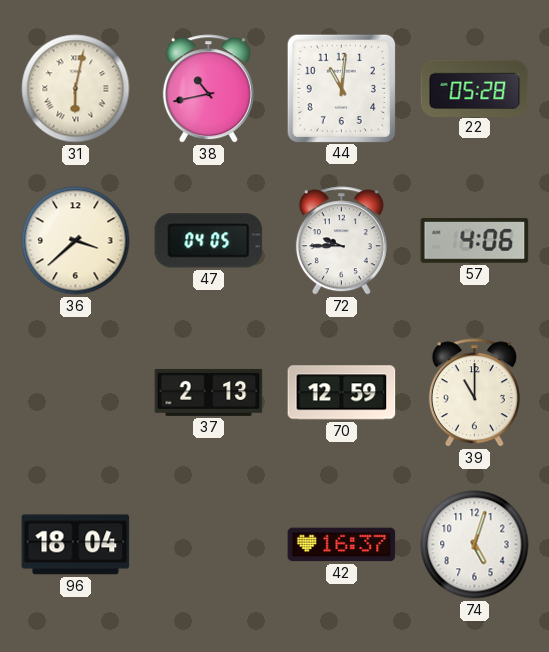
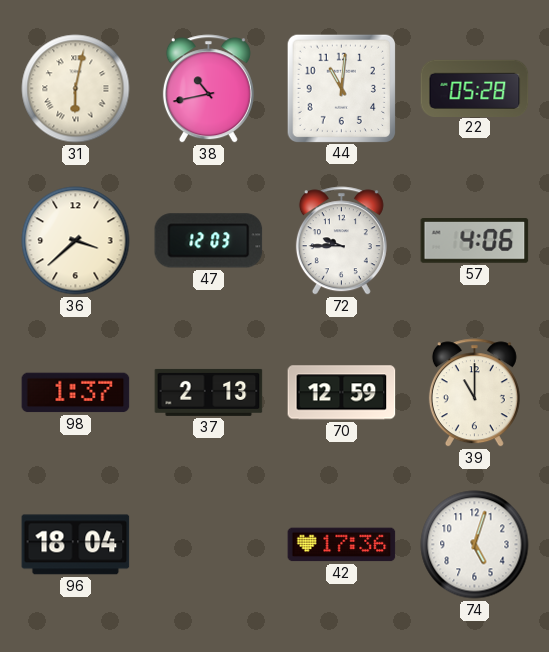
47: 04:05 -> 12:03
98: none -> 1:37
42: 16:37 -> 17:36
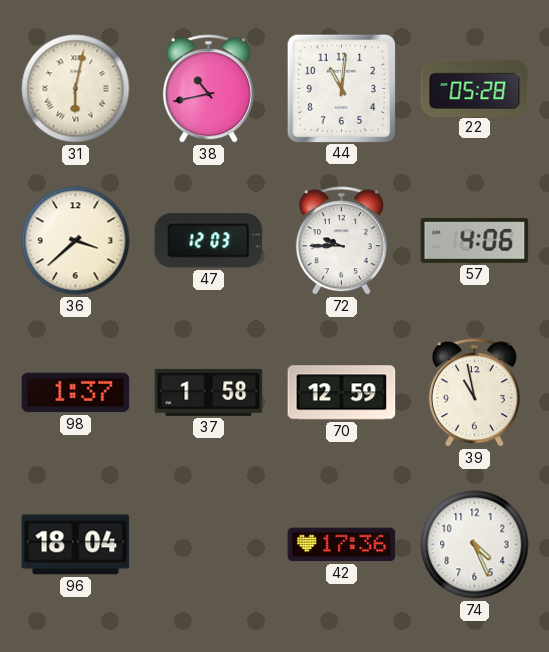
37: 2:13 -> 1:58
39: 11:00 -> 10:58
74: 5:03 -> 4:26
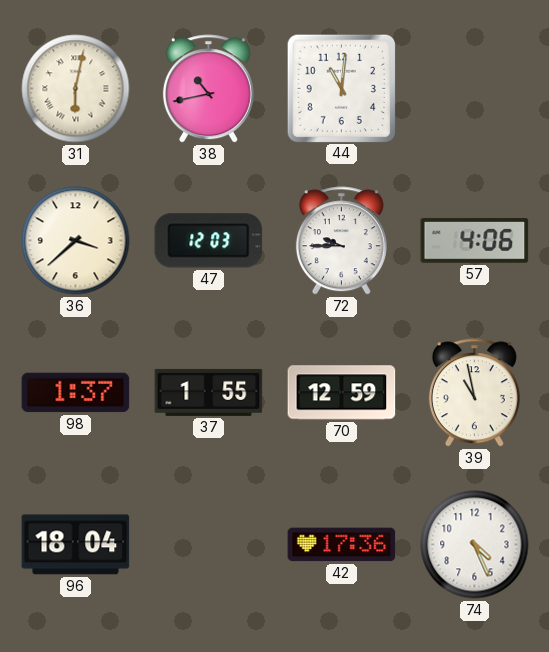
22: 05:28 -> none
37: 1:58 -> 1:55
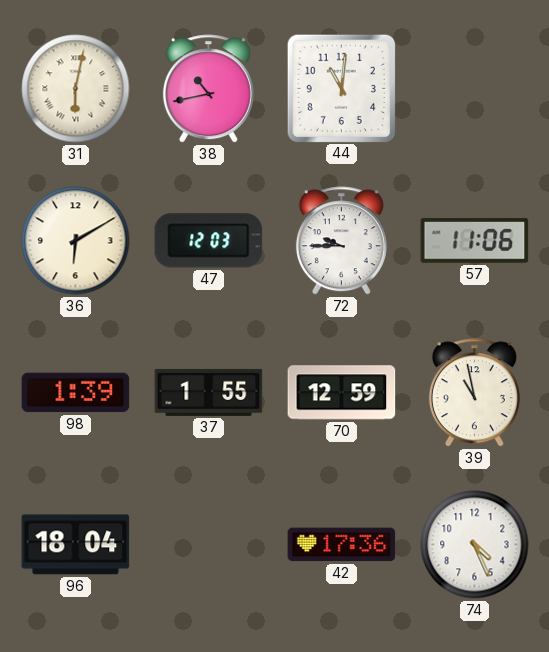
36: 3:38 -> 6:10
57: 4:06 -> 11:06
98: 1:37 -> 1:39
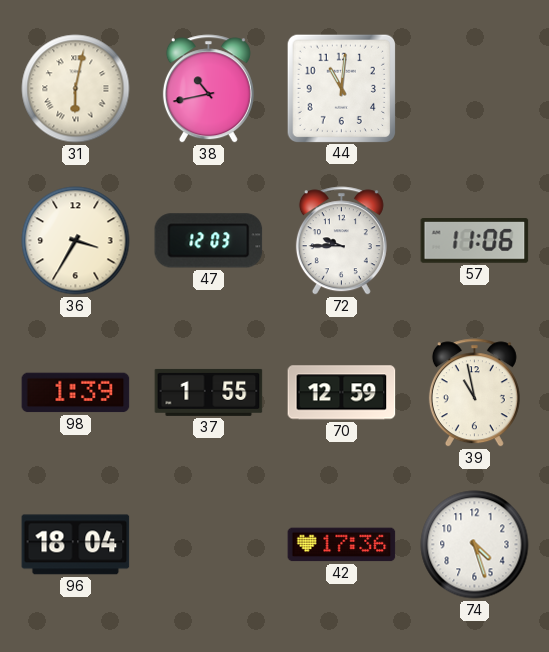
36: 6:10 -> 3:35
74: 4:26 -> 4:27
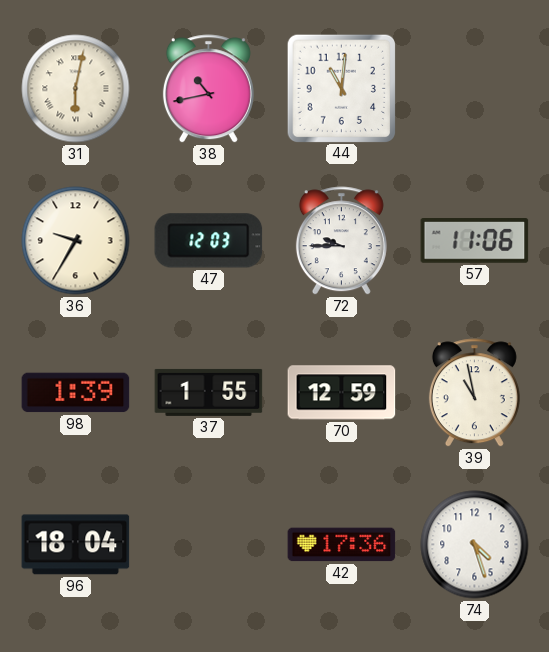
36: 3:35 -> 9:35
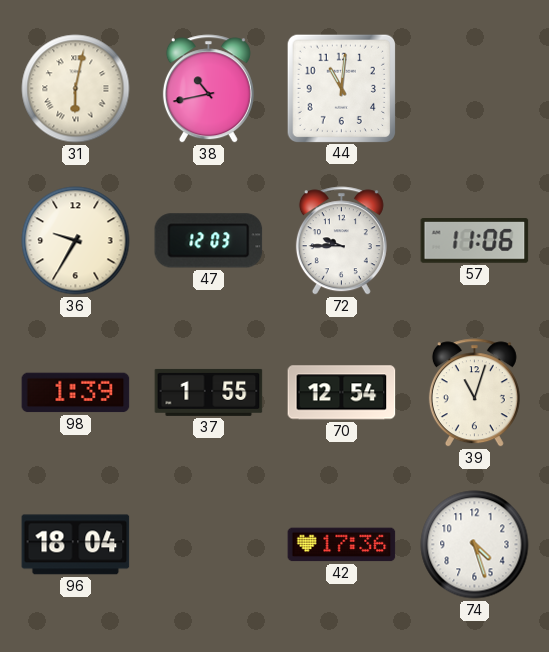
70: 12:59 -> 12:54
39: 10:58 -> 11:03
